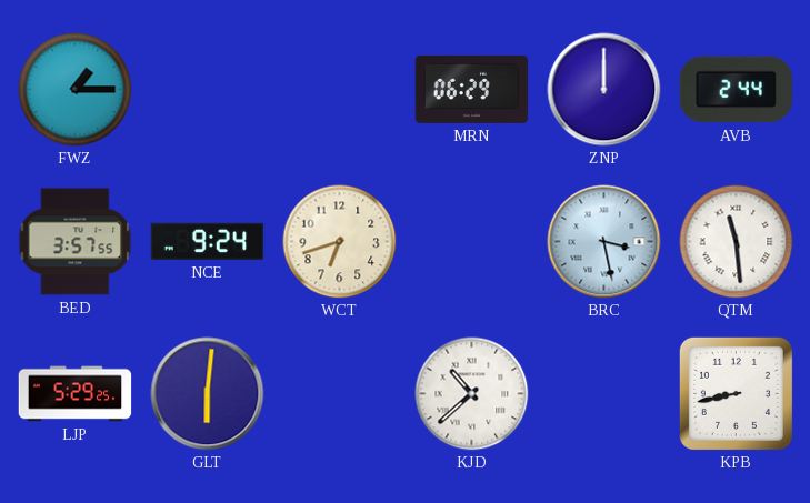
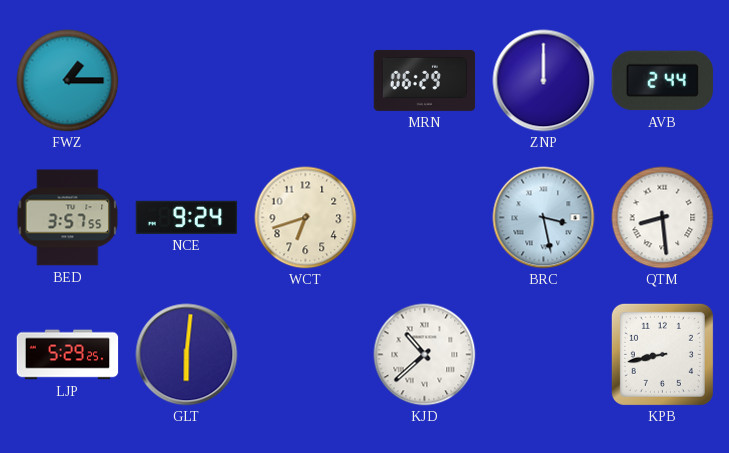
QTM: 11:29 -> 8:29
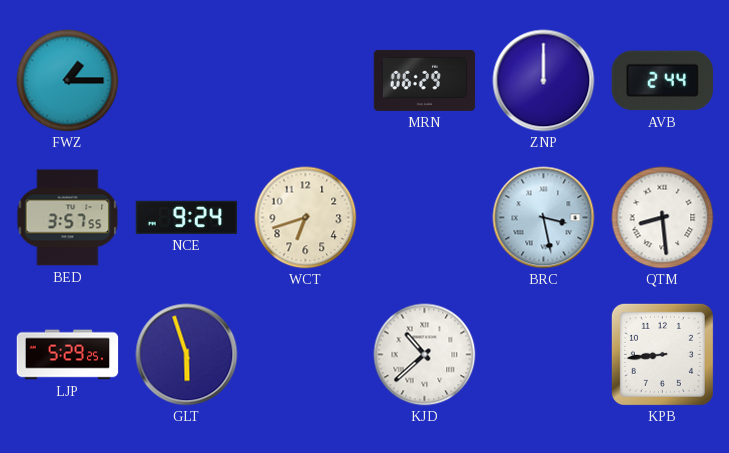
GLT: 6:01 -> 5:57
KPB: 8:43 -> 8:44
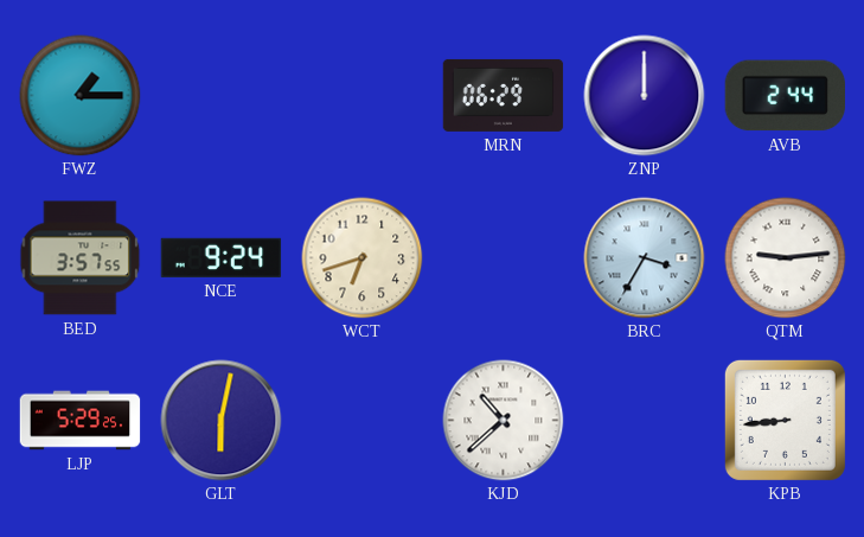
BRC: 3:28 -> 3:35
QTM: 8:29 -> 9:14
GLT: 5:57 -> 6:02
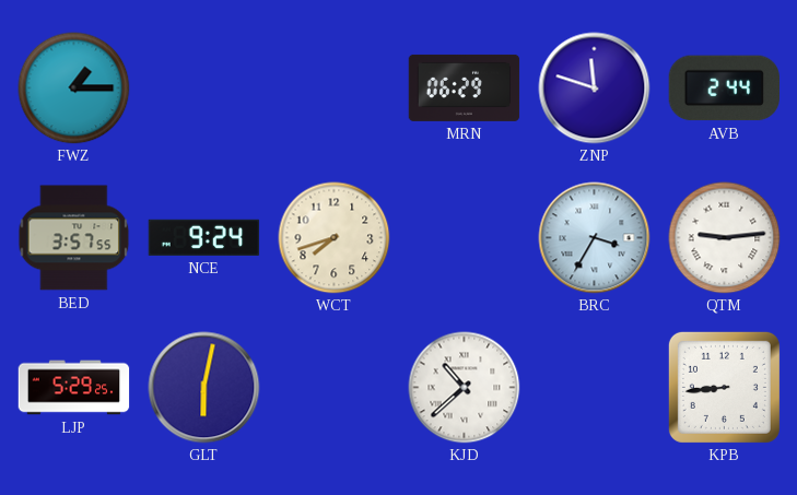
ZNP: 12:00 -> 11:48
WCT: 6:42 -> 7:42
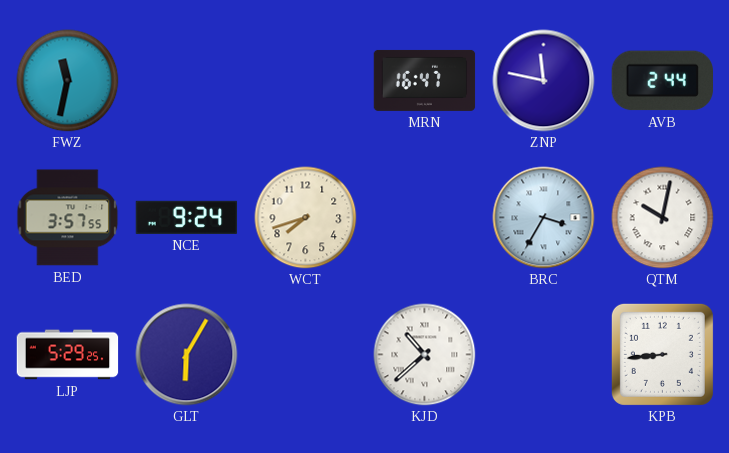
FWZ: 1:15 -> 11:32
MRN: 06:29 -> 16:47
ZNP: 11:48 -> 11:47
QTM: 9:14 -> 10:02
GLT: 6:02 -> 6:05
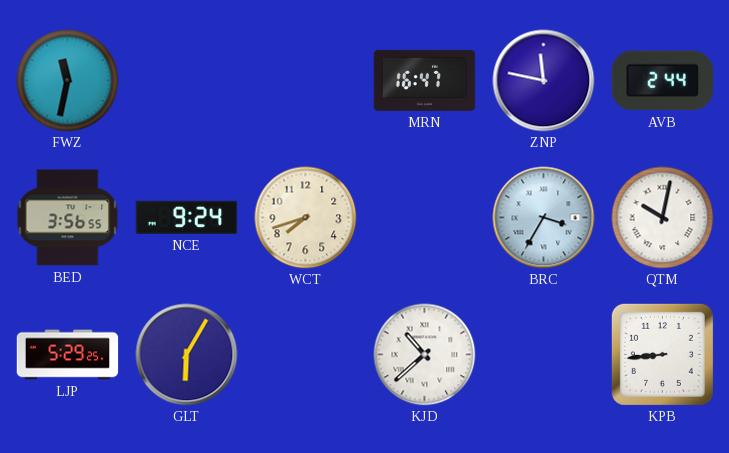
BED: 3:57 -> 3:56
